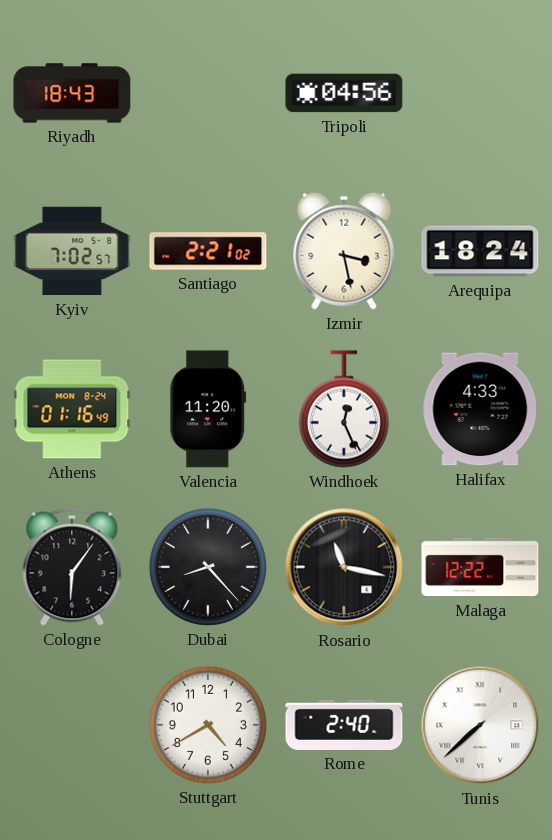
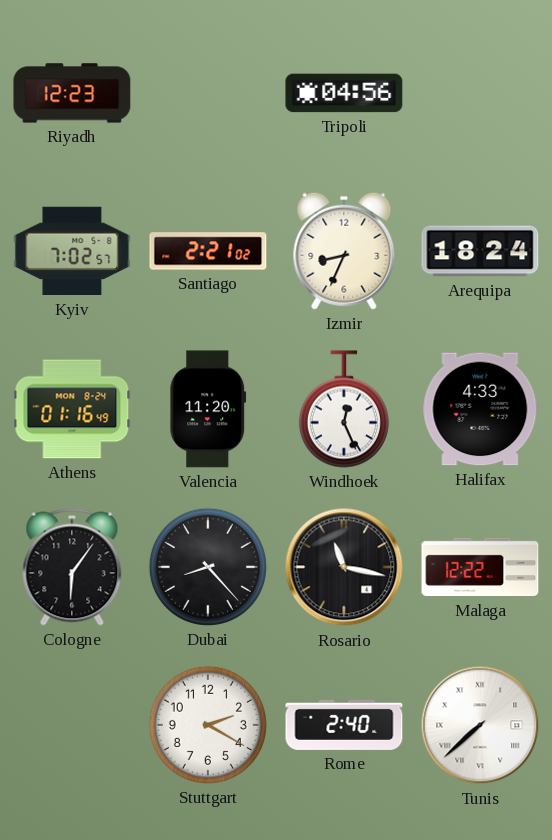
Riyadh: 18:43 -> 12:23
Izmir: 3:28 -> 8:34
Stuttgart: 4:40 -> 2:20
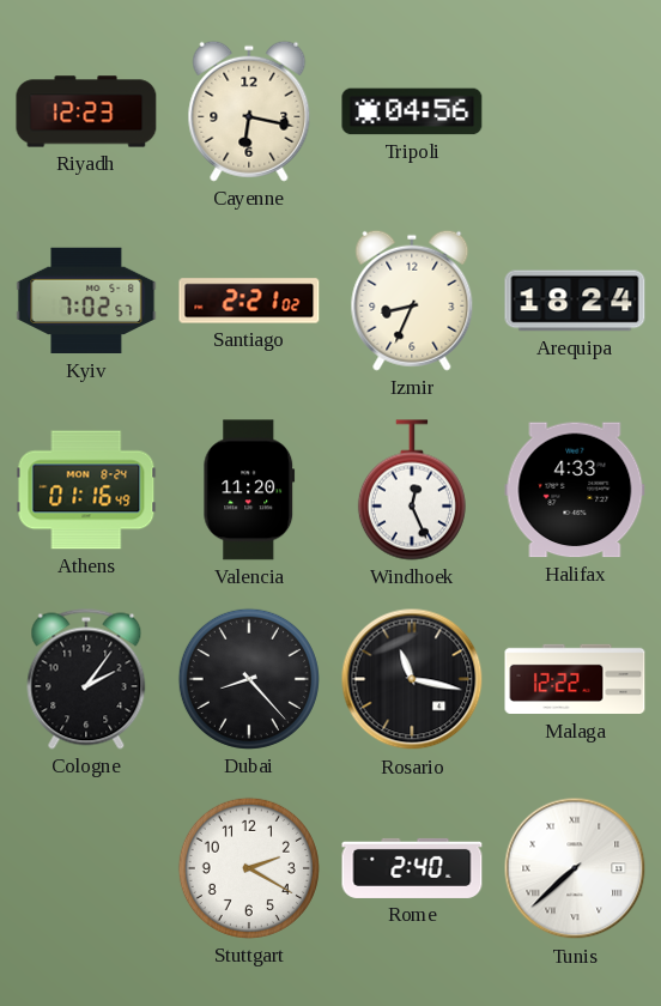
Cayenne: none -> 6:17
Cologne: 6:06 -> 2:06
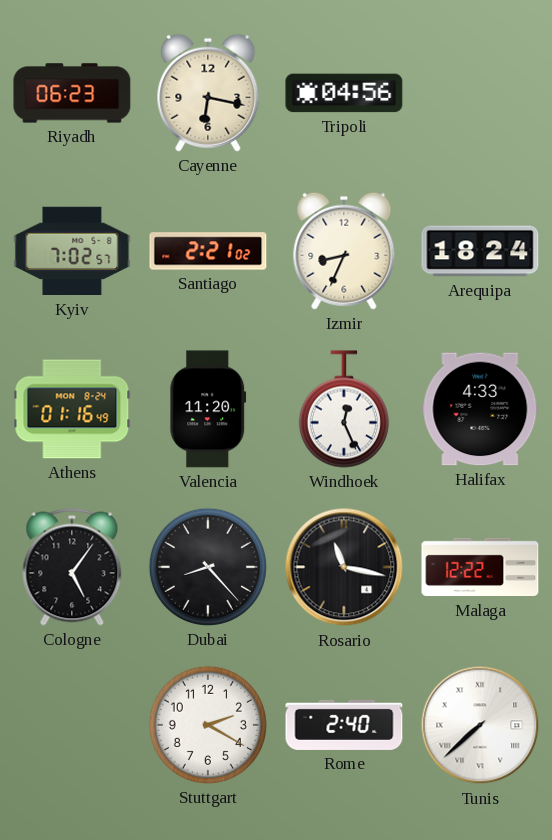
Riyadh: 12:23 -> 06:23
Cologne: 2:06 -> 5:06
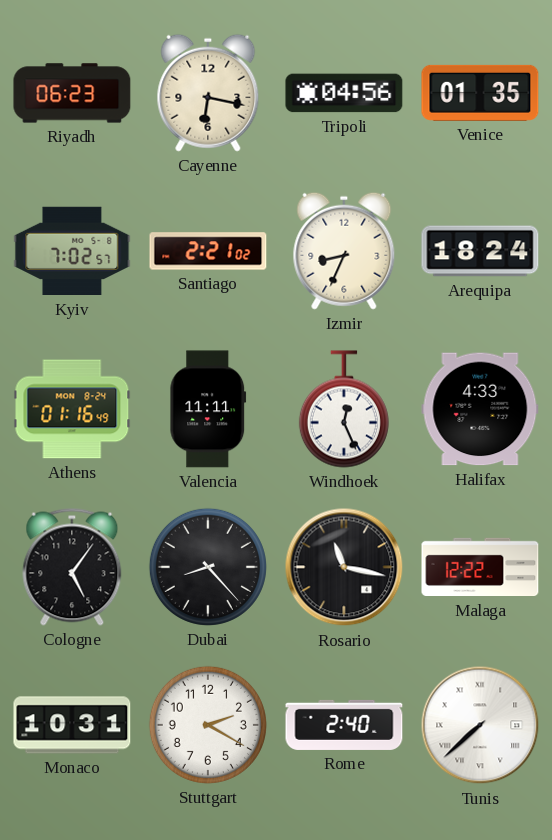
Venice: none -> 01:35
Valencia: 11:20 -> 11:11
Monaco: none -> 10:31
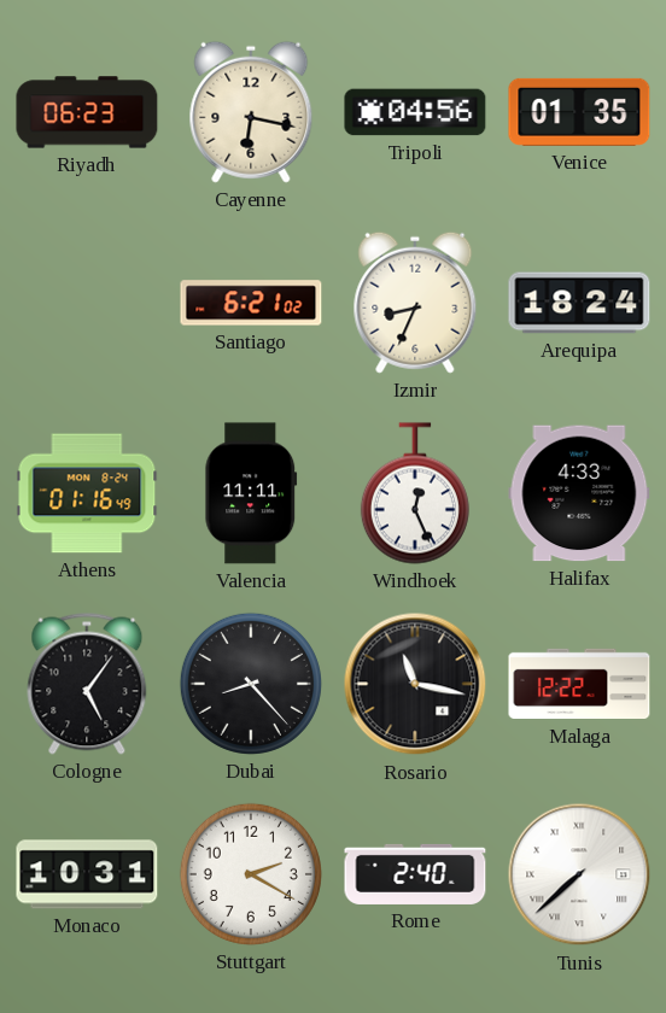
Kyiv: 7:02 -> none
Santiago: 2:21 -> 6:21
